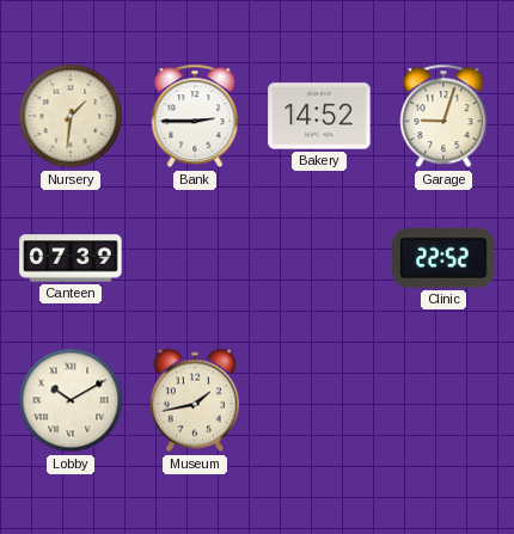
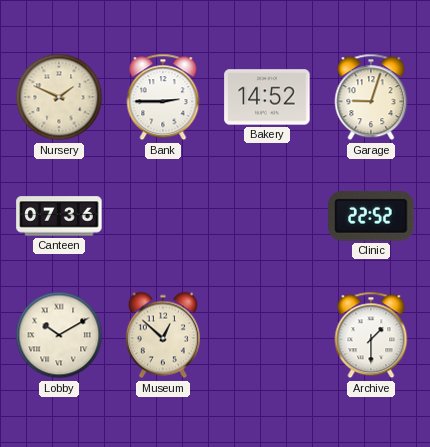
Nursery: 1:31 -> 1:49
Canteen: 07:39 -> 07:36
Museum: 1:43 -> 12:52
Archive: none -> 1:30
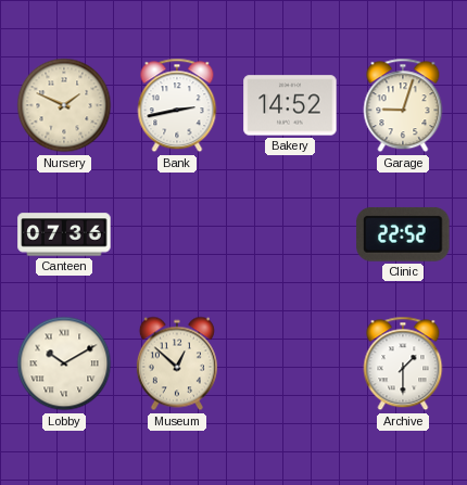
Bank: 2:45 -> 2:43
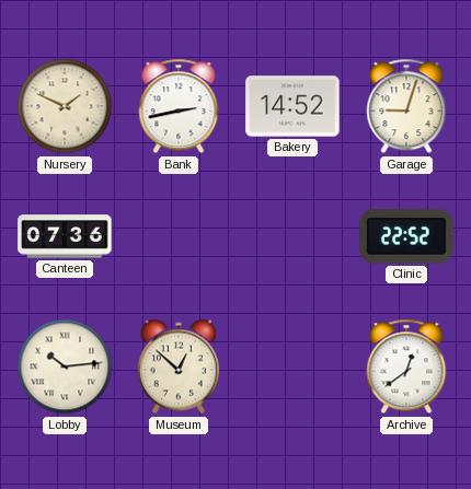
Lobby: 10:10 -> 10:14
Archive: 1:30 -> 12:39
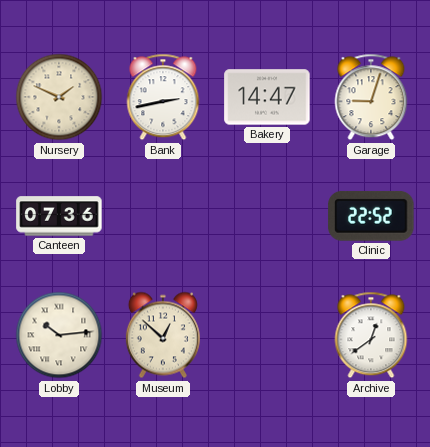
Bakery: 14:52 -> 14:47
